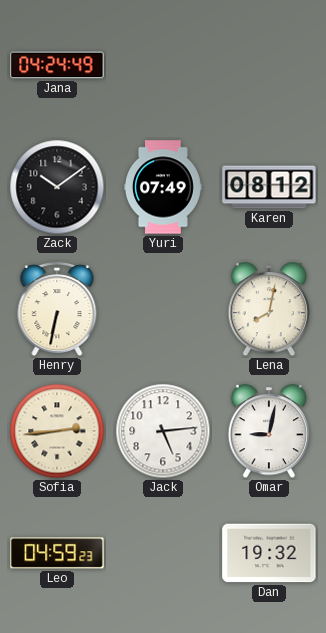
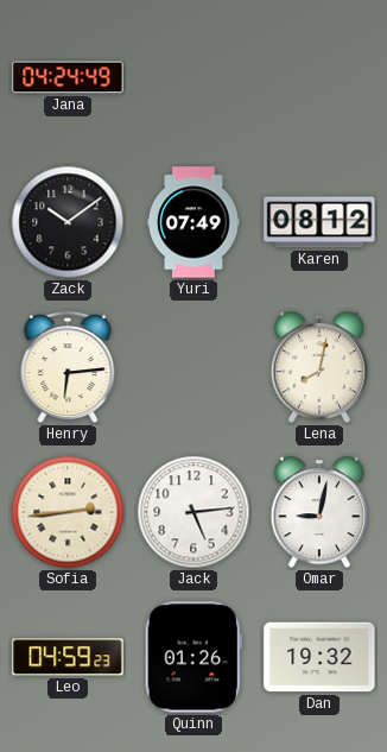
Henry: 6:32 -> 6:14
Quinn: none -> 01:26
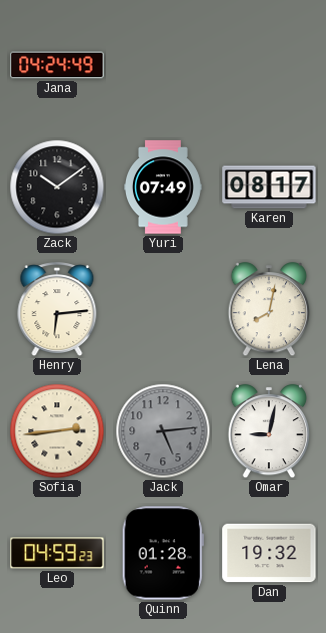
Karen: 08:12 -> 08:17
Jack dial: white -> grey
Quinn: 01:26 -> 01:28
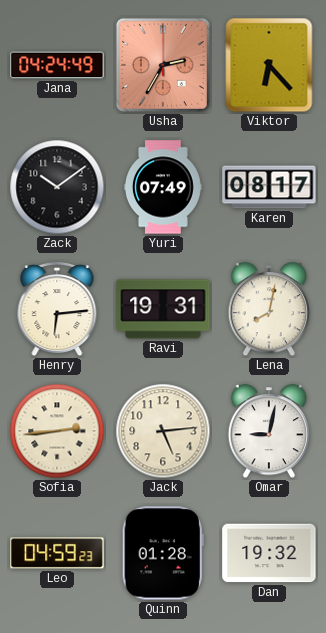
Usha: none -> 2:35
Viktor: none -> 6:23
Ravi: none -> 19:31
Jack dial: grey -> cream
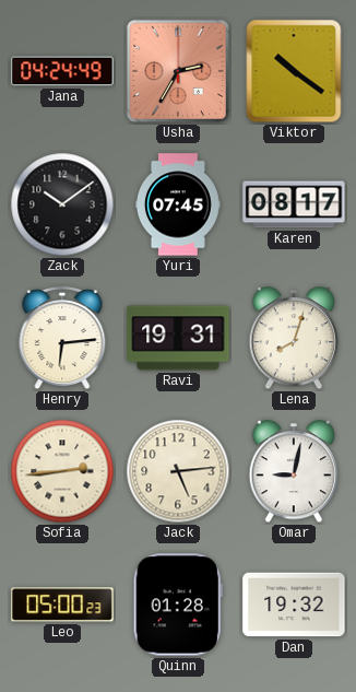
Viktor: 6:23 -> 10:21
Yuri: 07:49 -> 07:45
Lena: 8:02 -> 8:03
Leo: 04:59 -> 05:00
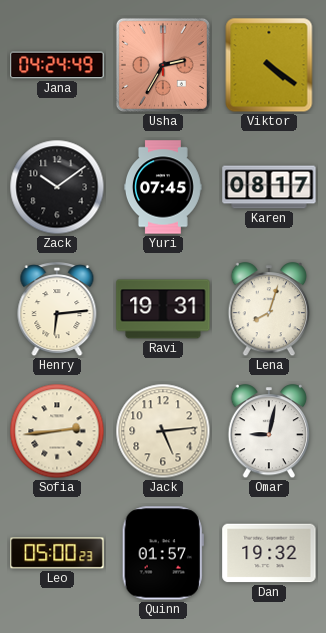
Viktor: 10:21 -> 4:21
Quinn: 01:28 -> 01:57
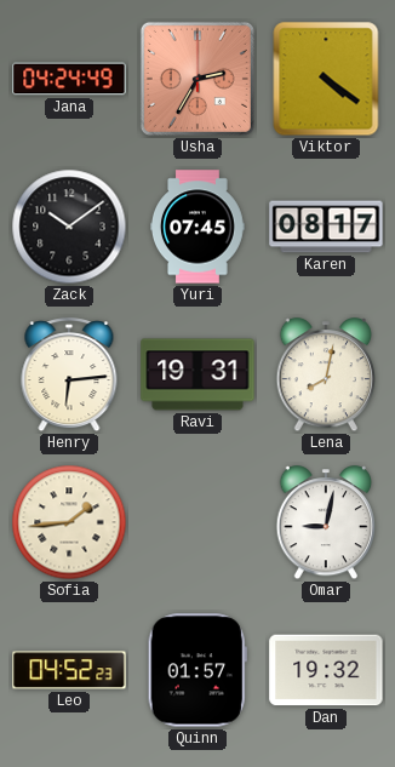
Lena: 8:03 -> 8:02
Sofia: 2:44 -> 1:44
Jack: 5:14 -> none
Leo: 05:00 -> 04:52
